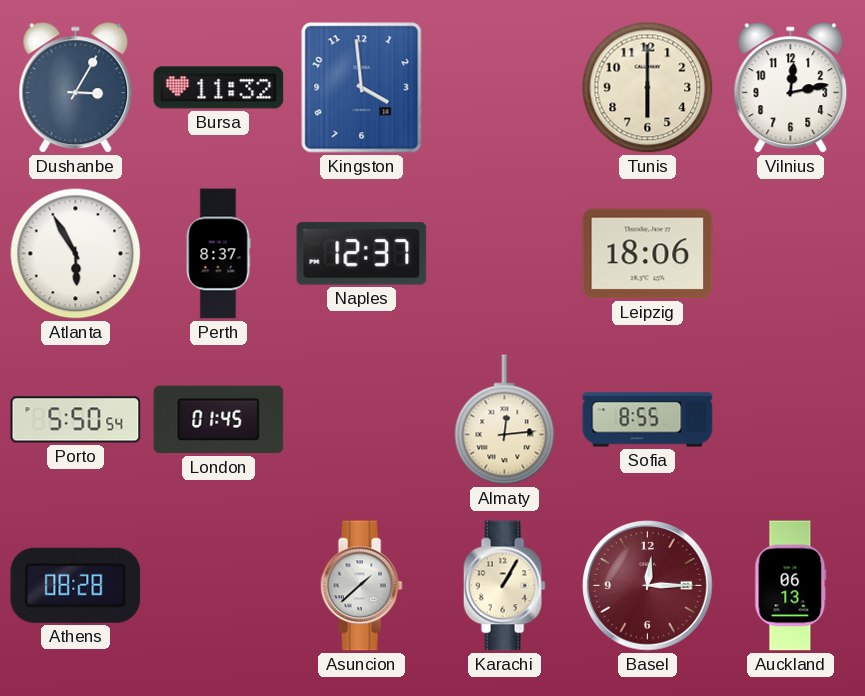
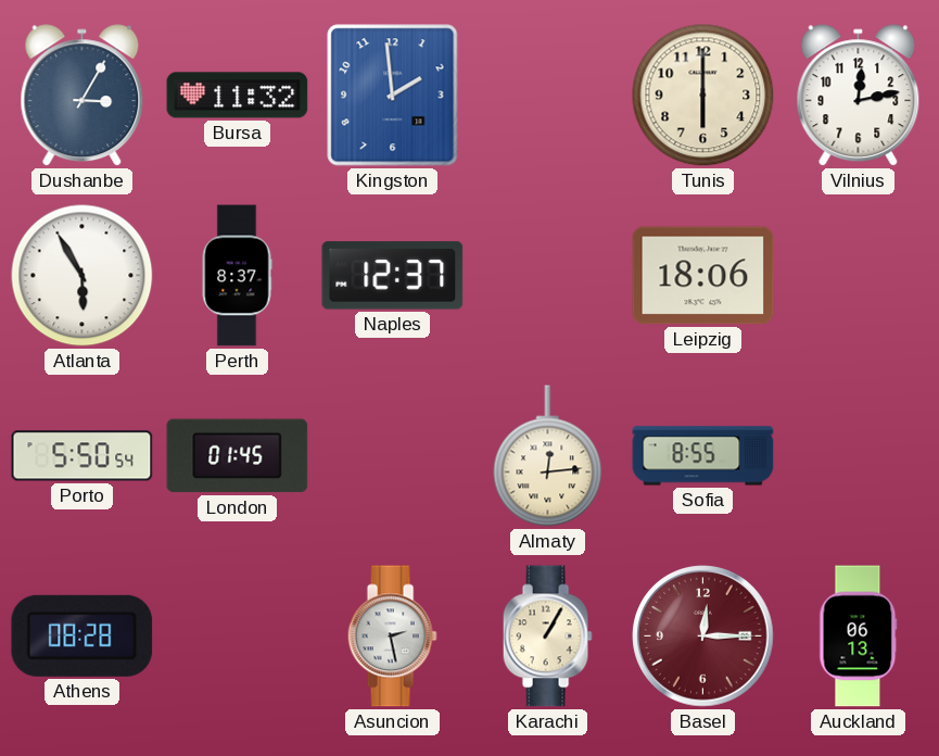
Kingston: 3:59 -> 1:59
Asuncion: 1:38 -> 2:28
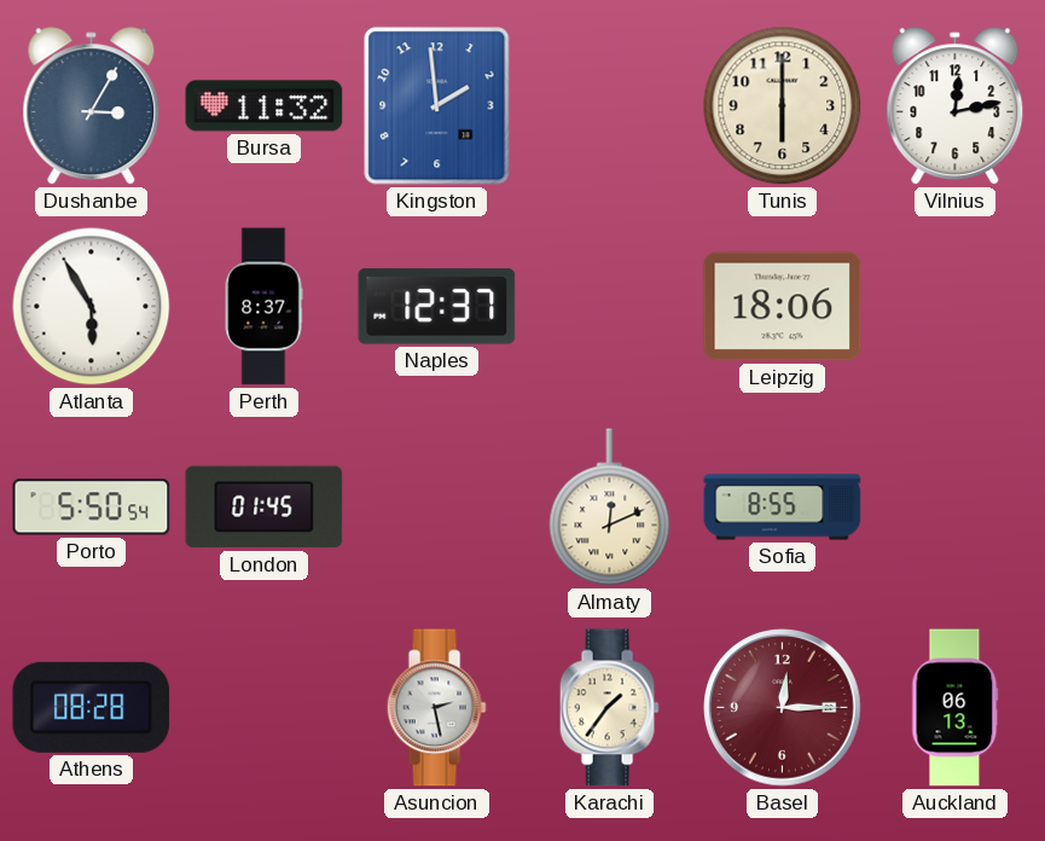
Almaty: 12:14 -> 12:11
Karachi: 1:05 -> 1:36
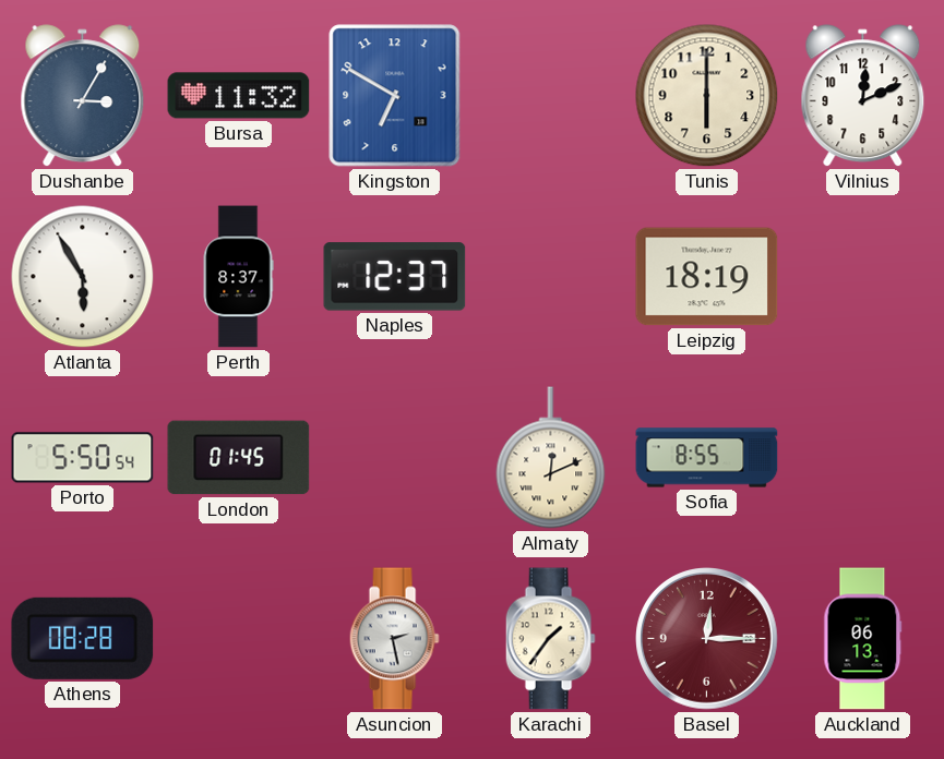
Kingston: 1:59 -> 6:50
Vilnius: 12:13 -> 12:11
Leipzig: 18:06 -> 18:19
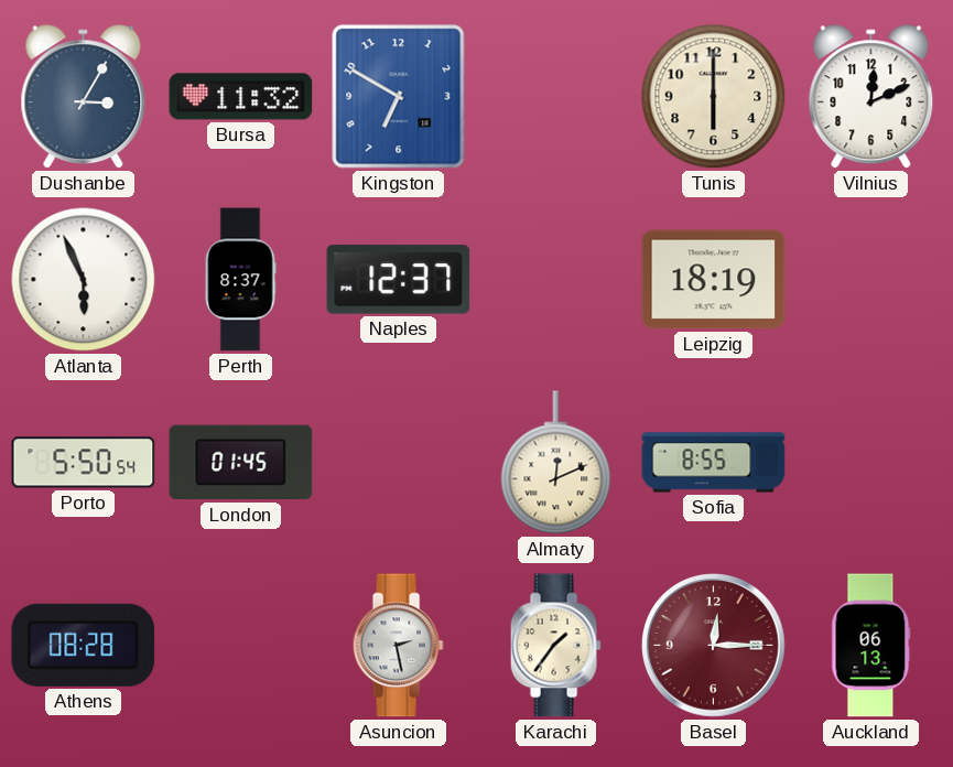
Atlanta: 5:55 -> 5:56
